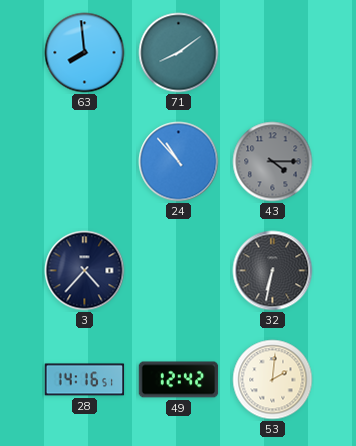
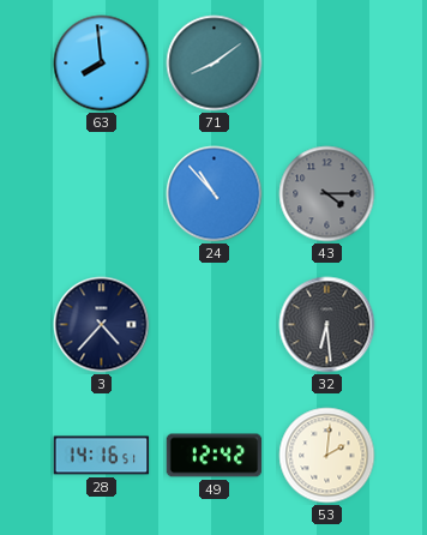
32: 6:32 -> 6:29
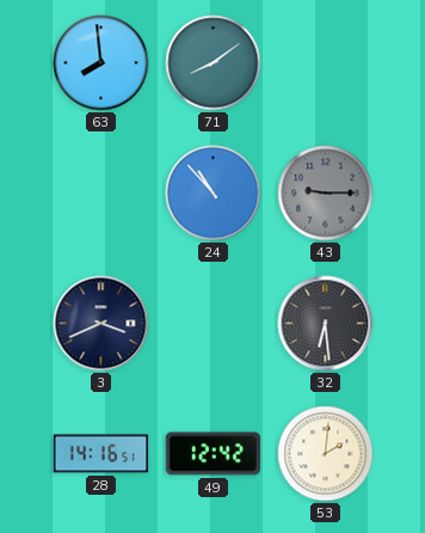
43: 4:15 -> 9:15
3: 4:37 -> 3:41
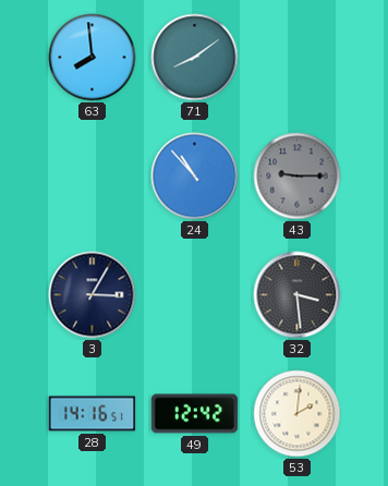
3: 3:41 -> 3:05
32: 6:29 -> 3:29
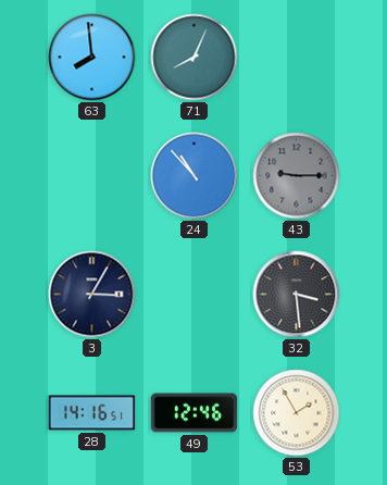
71: 8:09 -> 8:04
49: 12:42 -> 12:46
53: 2:01 -> 1:55
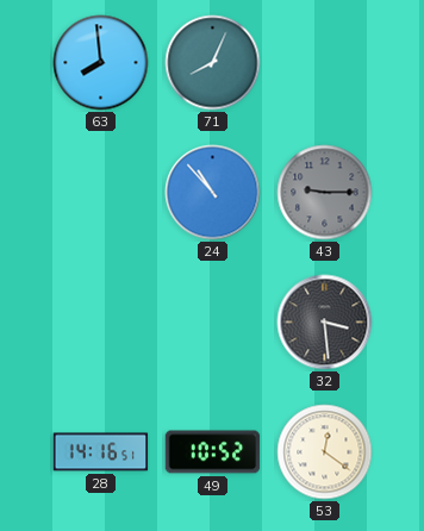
3: 3:05 -> none
49: 12:46 -> 10:52
53: 1:55 -> 12:21
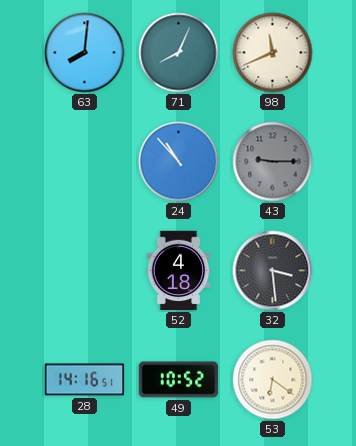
63: 7:59 -> 8:01
98: none -> 11:41
52: none -> 4:18
53: 12:21 -> 6:21
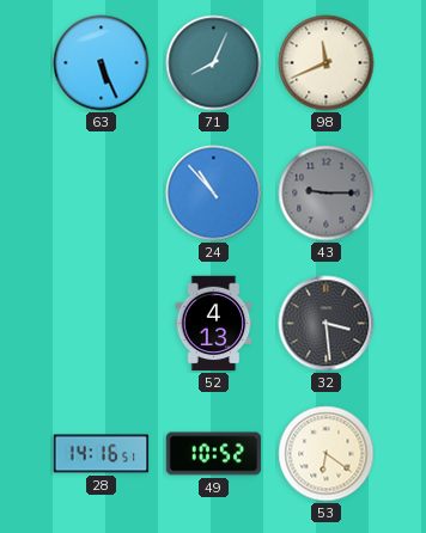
63: 8:01 -> 5:26
52: 4:18 -> 4:13
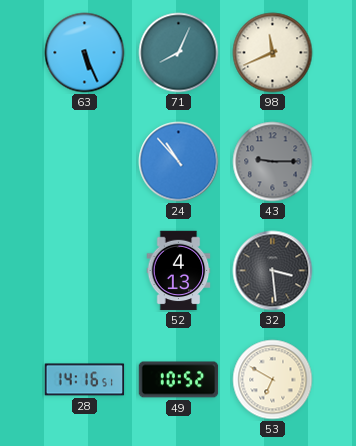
53: 6:21 -> 6:50
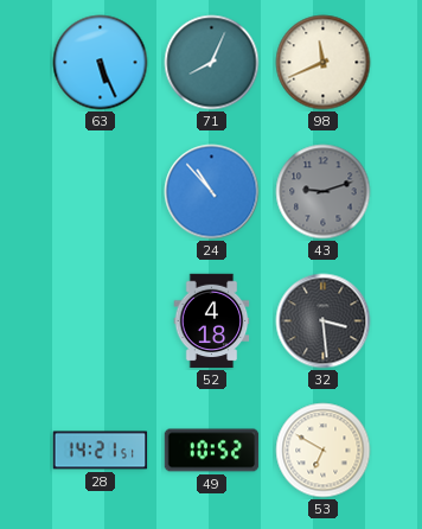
43: 9:15 -> 9:12
52: 4:13 -> 4:18
28: 14:16 -> 14:21
